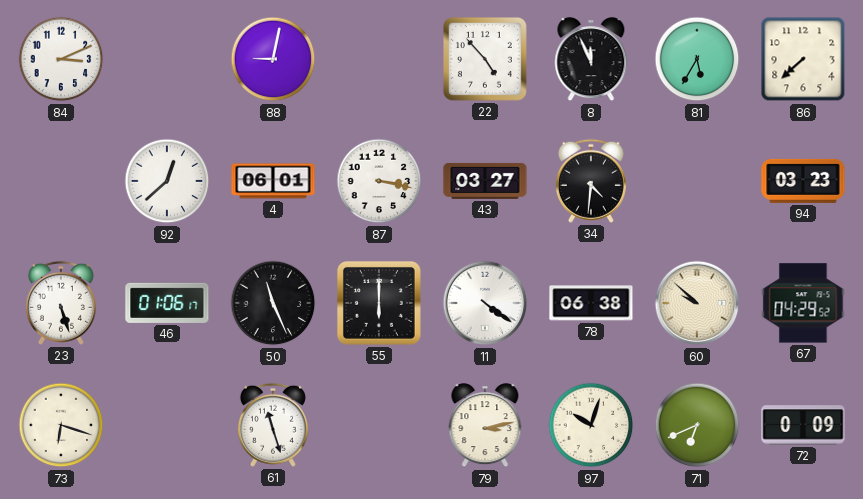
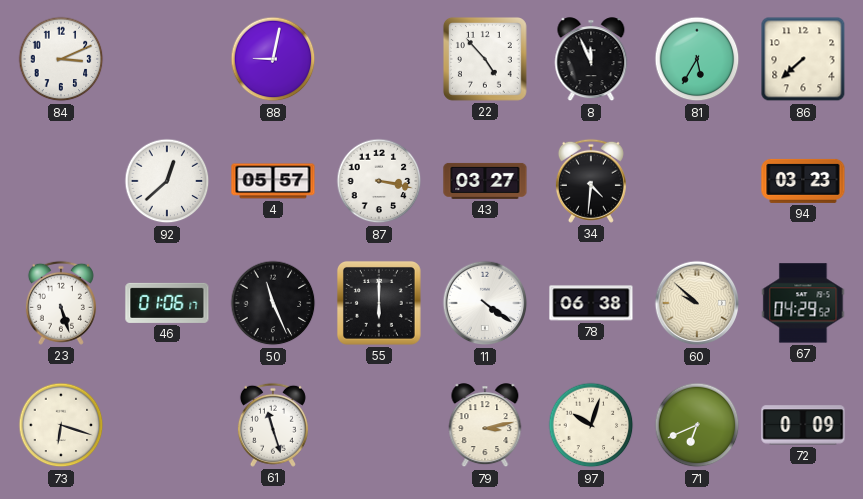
4: 06:01 -> 05:57
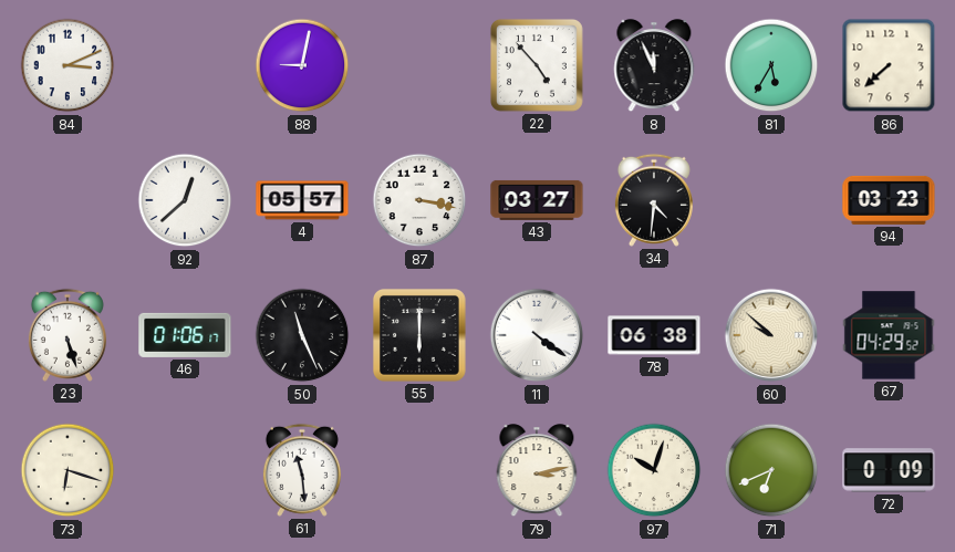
61: 11:27 -> 11:29
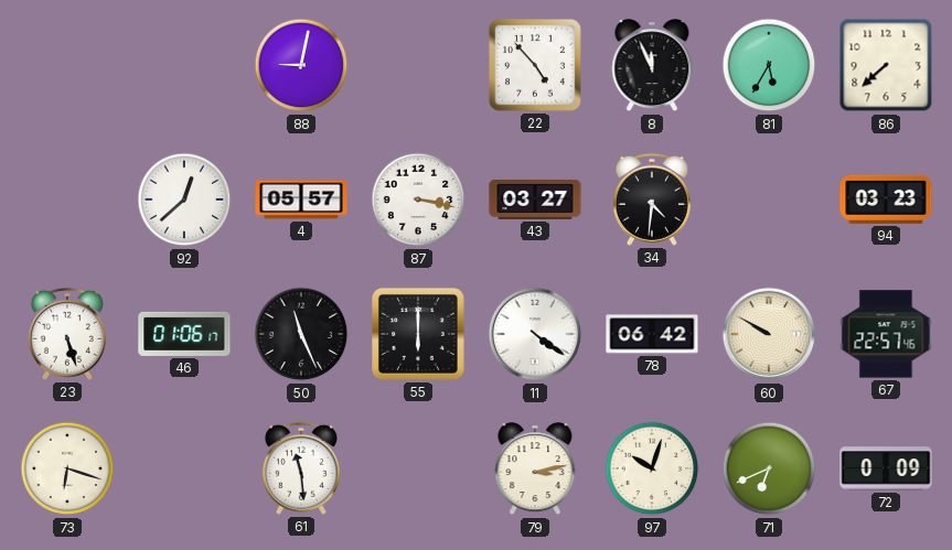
84: 3:11 -> none
78: 06:38 -> 06:42
60: 9:52 -> 9:50
67: 04:29 -> 22:57
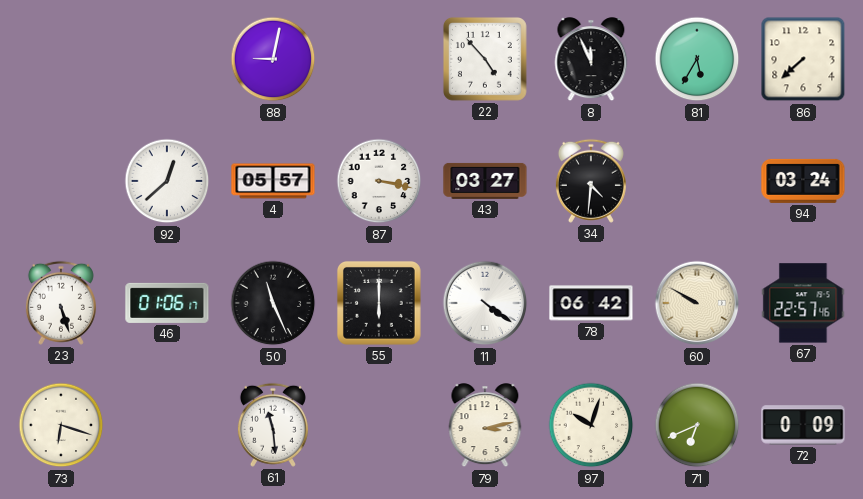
94: 03:23 -> 03:24
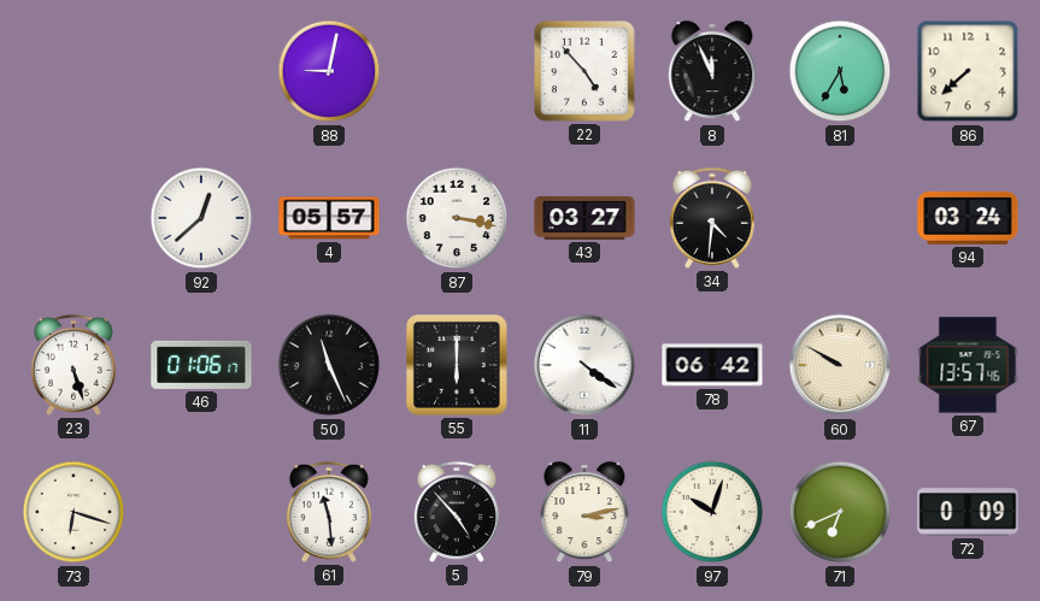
67: 22:57 -> 13:57
5: none -> 4:53
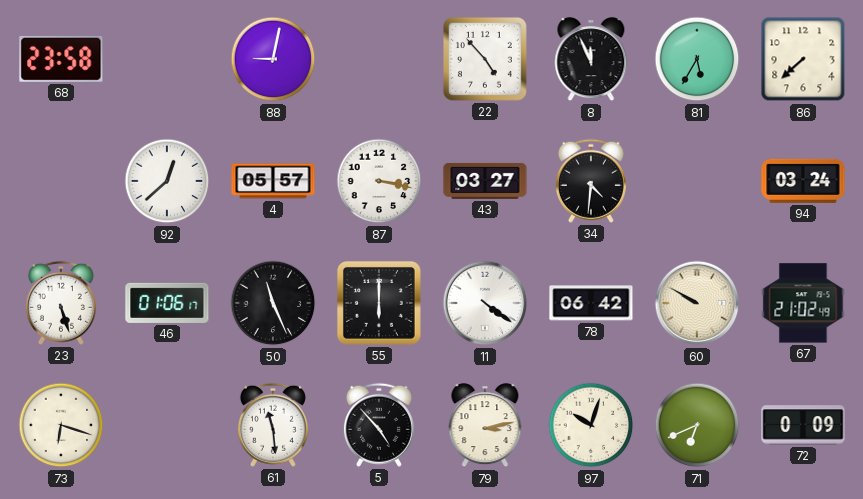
68: none -> 23:58
67: 13:57 -> 21:02
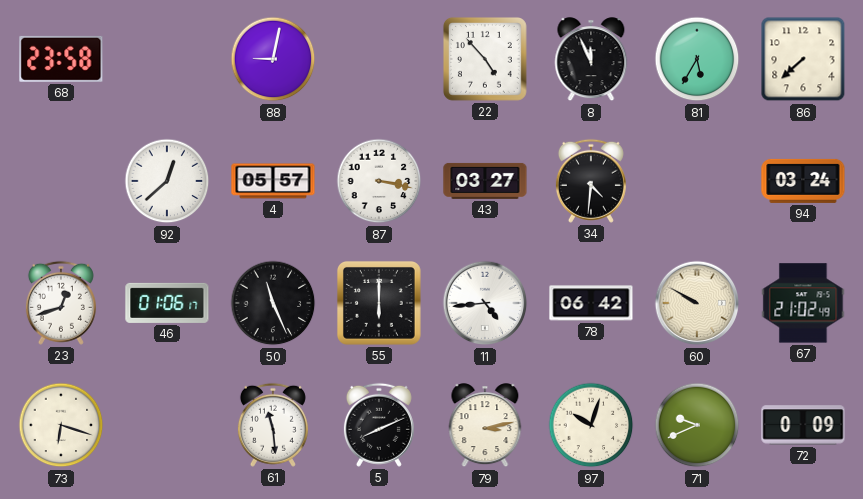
23: 5:27 -> 12:42
11: 4:21 -> 4:44
5: 4:53 -> 8:11
71: 6:41 -> 9:41
